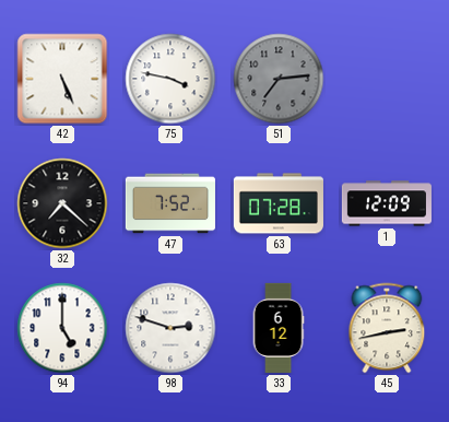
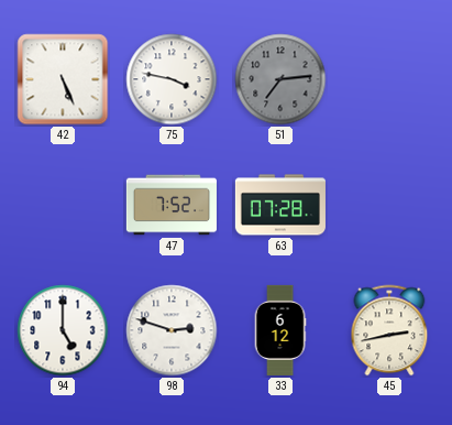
32: 7:22 -> none
1: 12:09 -> none
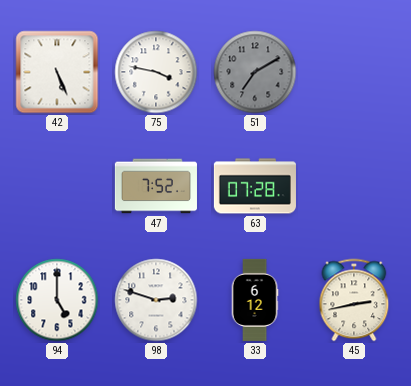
51: 7:14 -> 7:10
